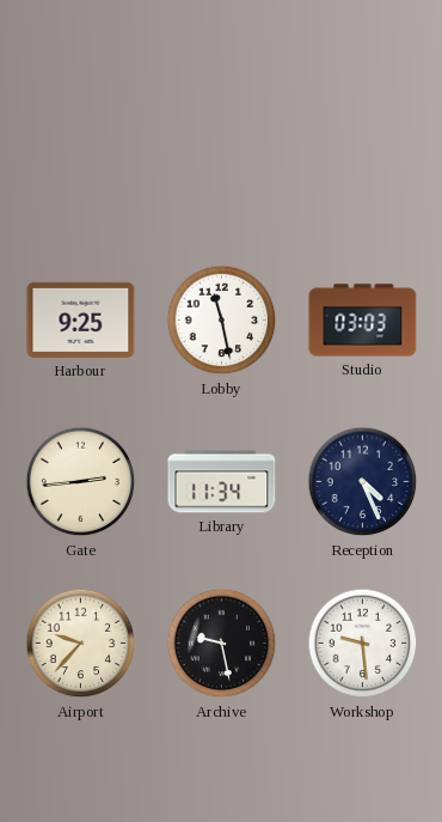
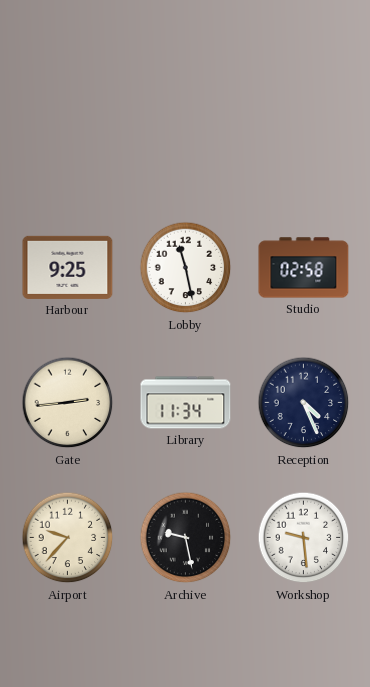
Studio: 03:03 -> 02:58
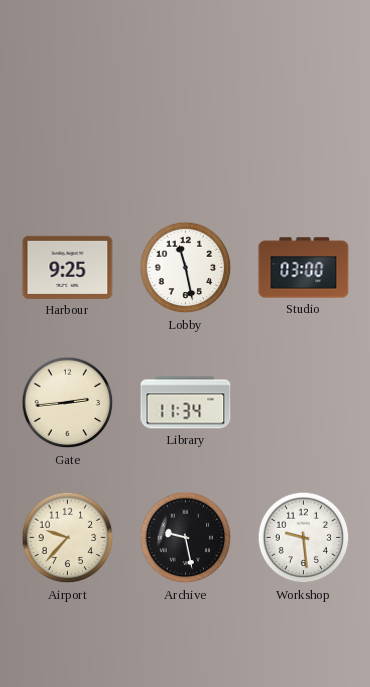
Studio: 02:58 -> 03:00
Reception: 4:26 -> none
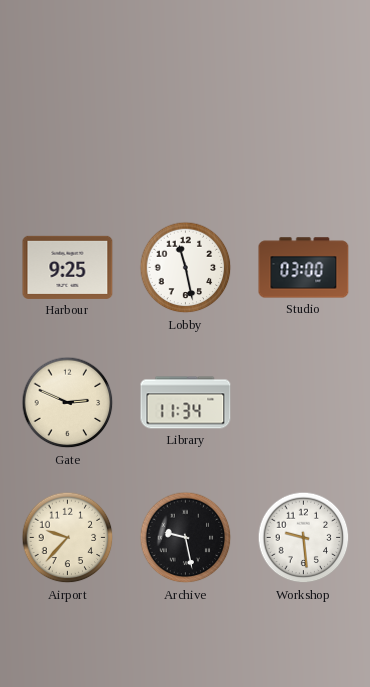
Gate: 2:44 -> 2:49
